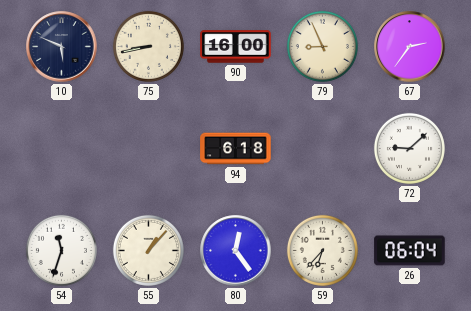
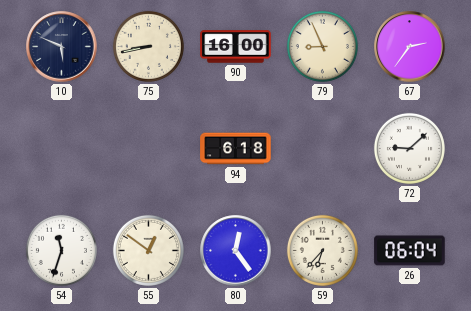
55: 1:07 -> 12:51
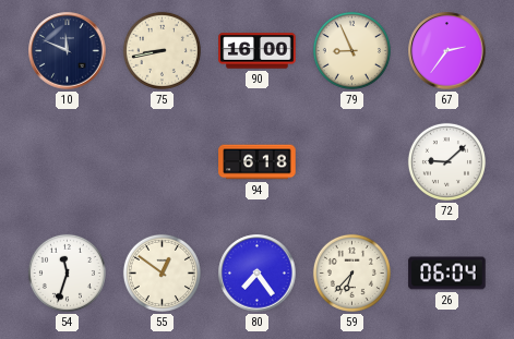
10: 5:49 -> 11:49
80: 12:24 -> 7:24
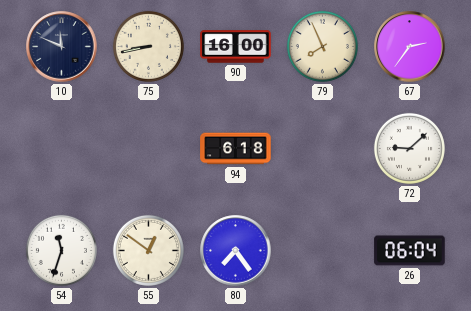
79: 8:56 -> 7:56
59: 6:37 -> none
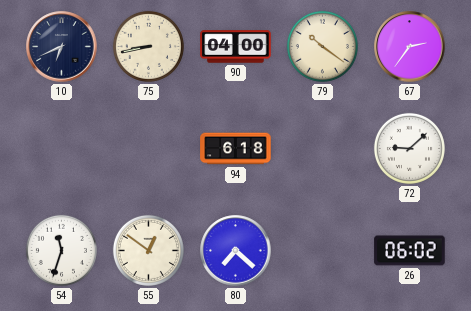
10: 11:49 -> 6:41
90: 16:00 -> 04:00
79: 7:56 -> 10:21
80: 7:24 -> 7:22
26: 06:04 -> 06:02
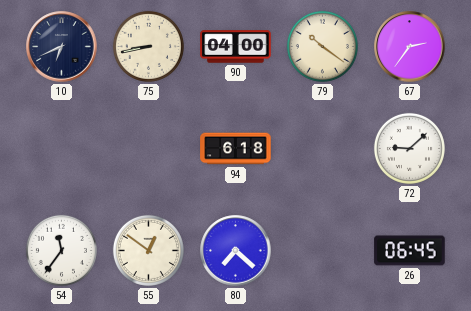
54: 11:33 -> 11:36
26: 06:02 -> 06:45
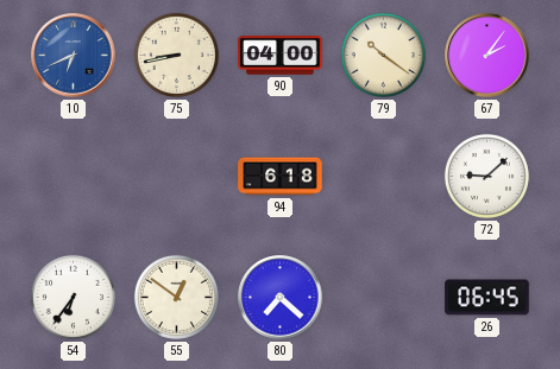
10 dial: navy -> blue
67: 2:36 -> 2:06
54: 11:36 -> 6:36
